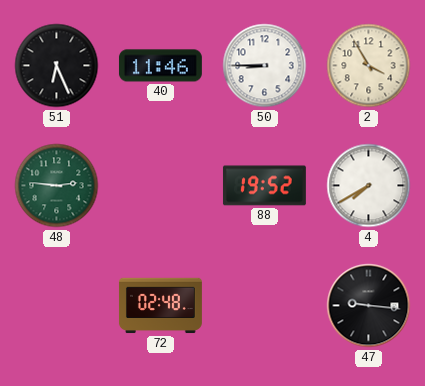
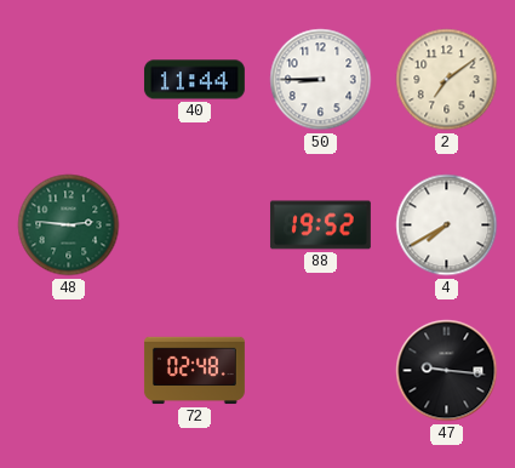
51: 6:26 -> none
40: 11:46 -> 11:44
2: 3:55 -> 7:09
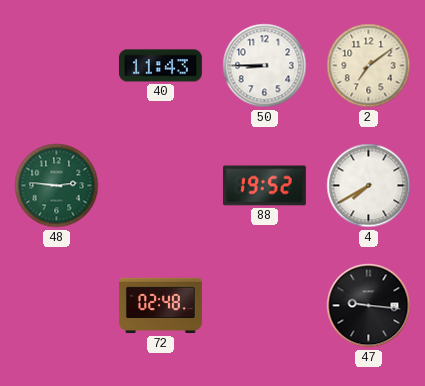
40: 11:44 -> 11:43
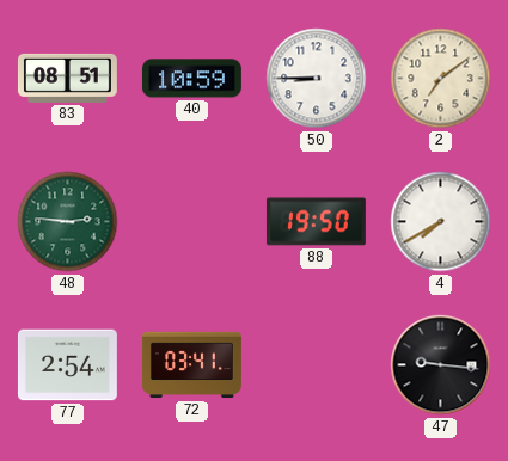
83: none -> 08:51
40: 11:43 -> 10:59
88: 19:52 -> 19:50
77: none -> 2:54
72: 02:48 -> 03:41
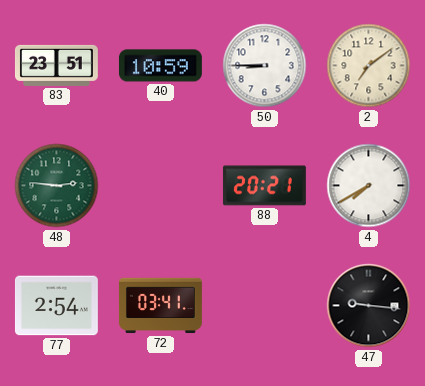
83: 08:51 -> 23:51
88: 19:50 -> 20:21
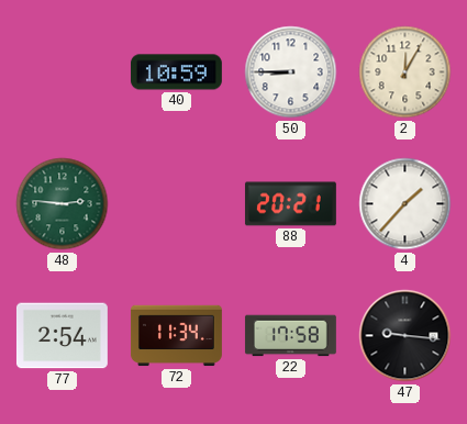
83: 23:51 -> none
2: 7:09 -> 12:05
4: 7:40 -> 1:37
72: 03:41 -> 11:34
22: none -> 17:58
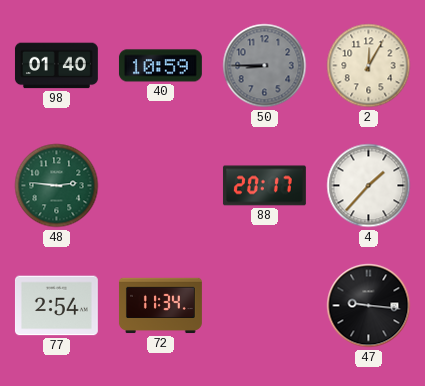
98: none -> 01:40
50 dial: white -> grey
88: 20:21 -> 20:17
22: 17:58 -> none
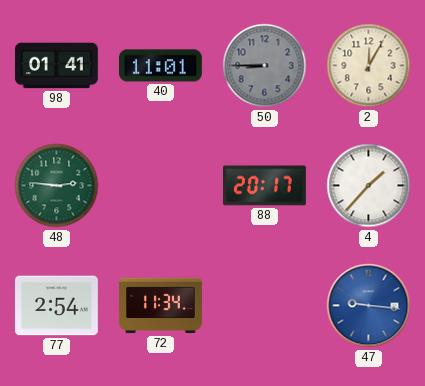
98: 01:40 -> 01:41
40: 10:59 -> 11:01
47 dial: black -> blue
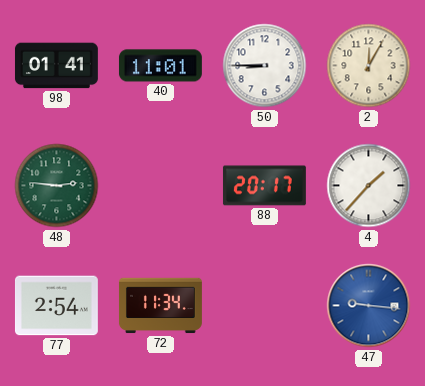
50 dial: grey -> white
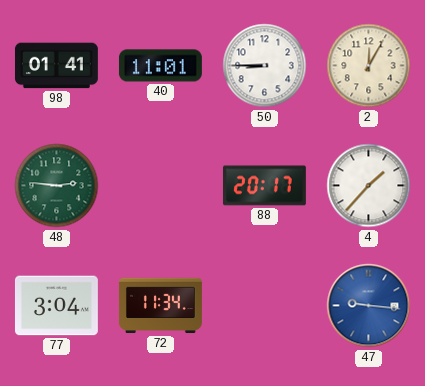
77: 2:54 -> 3:04
